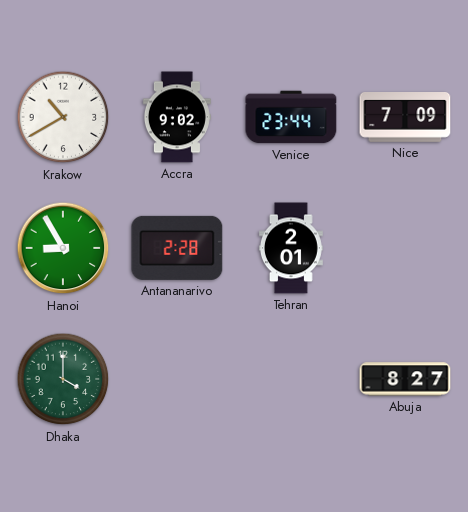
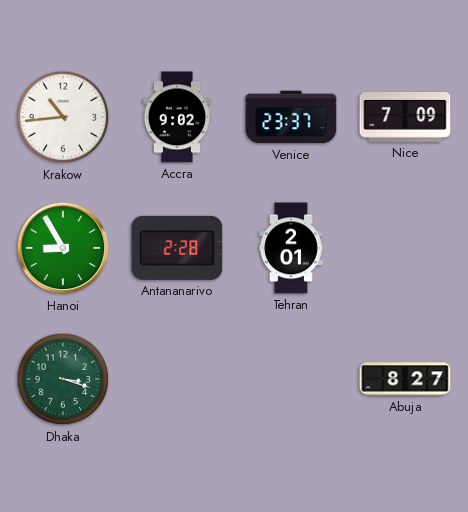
Krakow: 10:40 -> 10:44
Venice: 23:44 -> 23:37
Dhaka: 4:00 -> 3:18
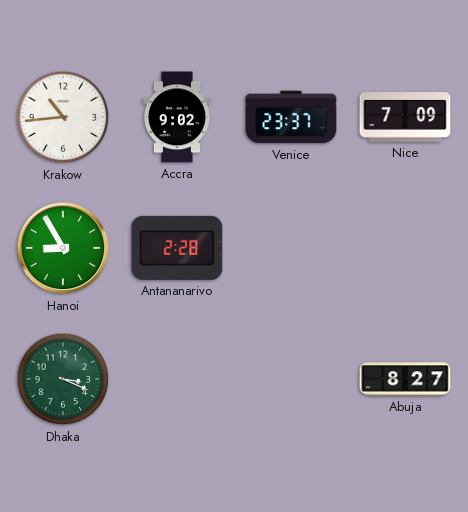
Tehran: 2:01 -> none
Dhaka: 3:18 -> 3:19
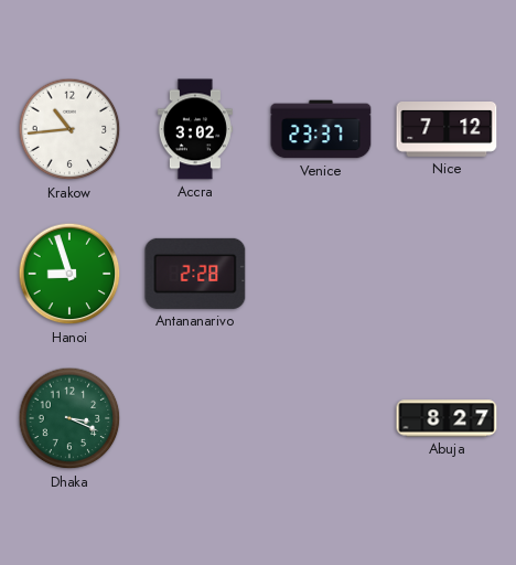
Accra: 9:02 -> 3:02
Nice: 7:09 -> 7:12
Hanoi: 8:55 -> 8:57
